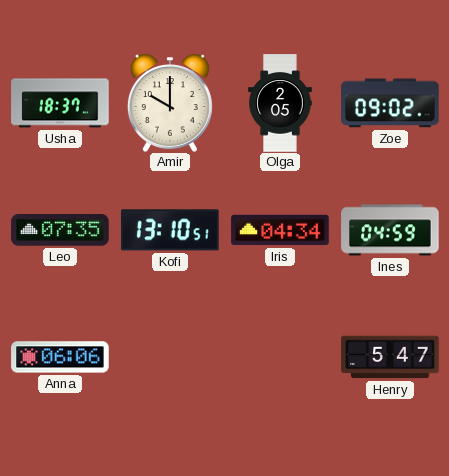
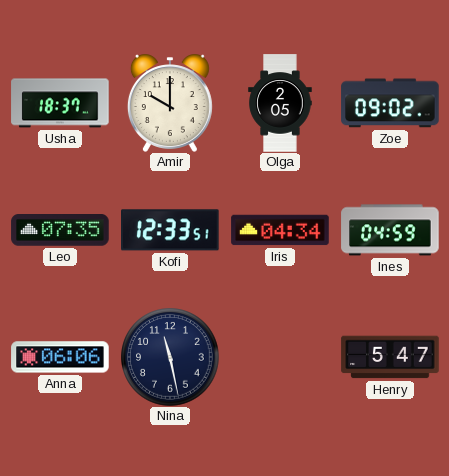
Kofi: 13:10 -> 12:33
Nina: none -> 11:28
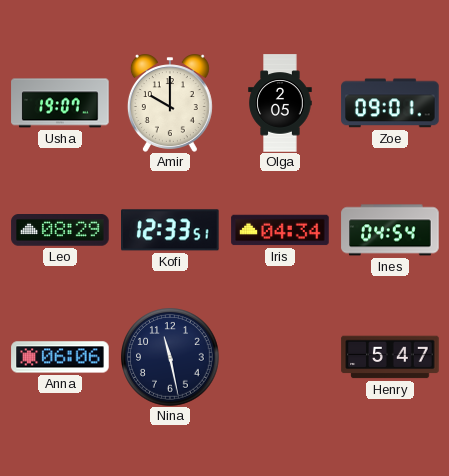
Usha: 18:37 -> 19:07
Zoe: 09:02 -> 09:01
Leo: 07:35 -> 08:29
Ines: 04:59 -> 04:54
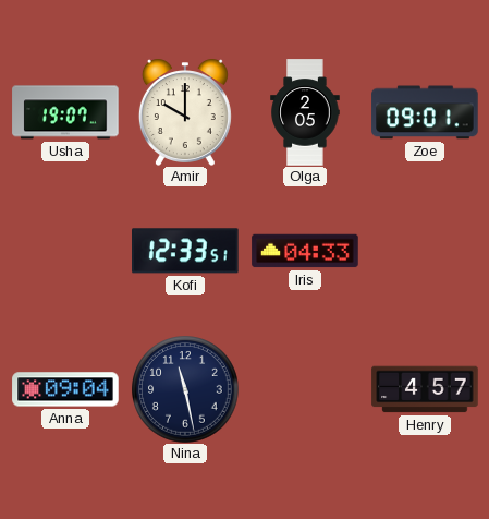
Leo: 08:29 -> none
Iris: 04:34 -> 04:33
Ines: 04:54 -> none
Anna: 06:06 -> 09:04
Henry: 5:47 -> 4:57
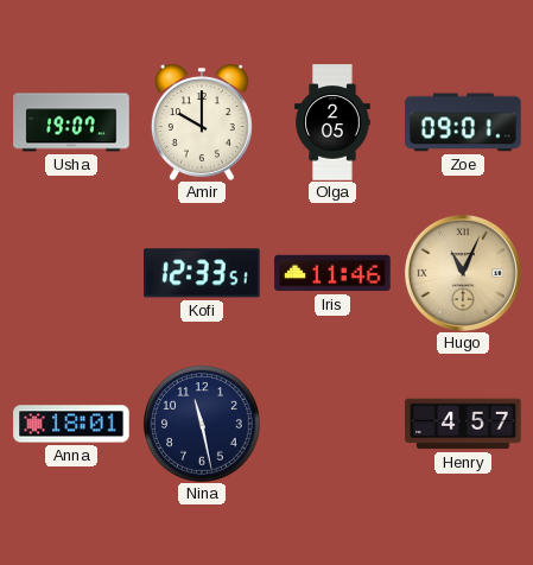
Iris: 04:33 -> 11:46
Hugo: none -> 11:04
Anna: 09:04 -> 18:01
